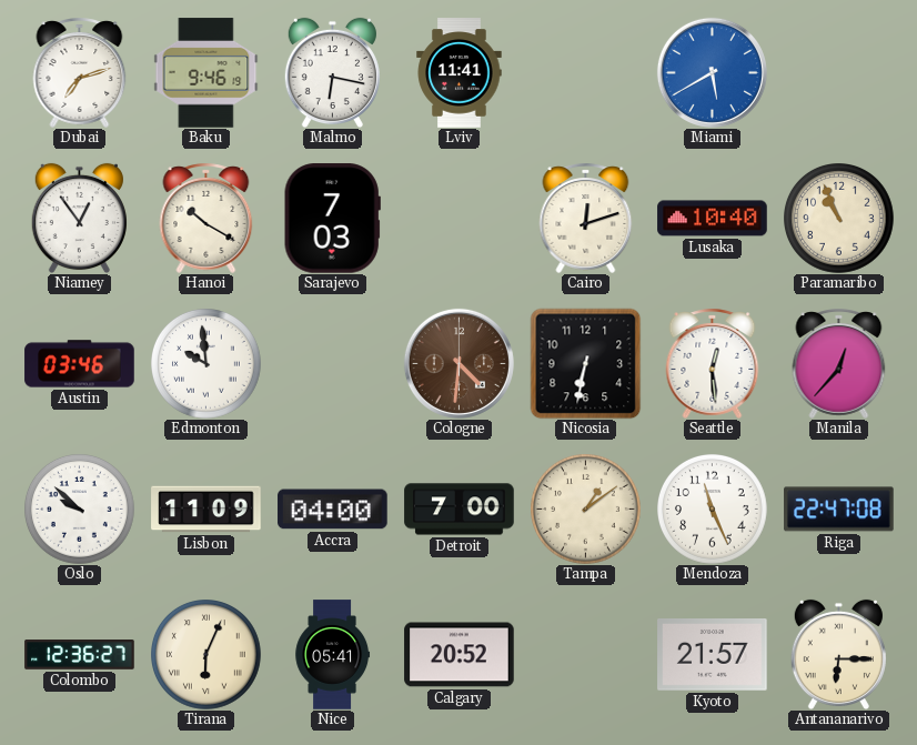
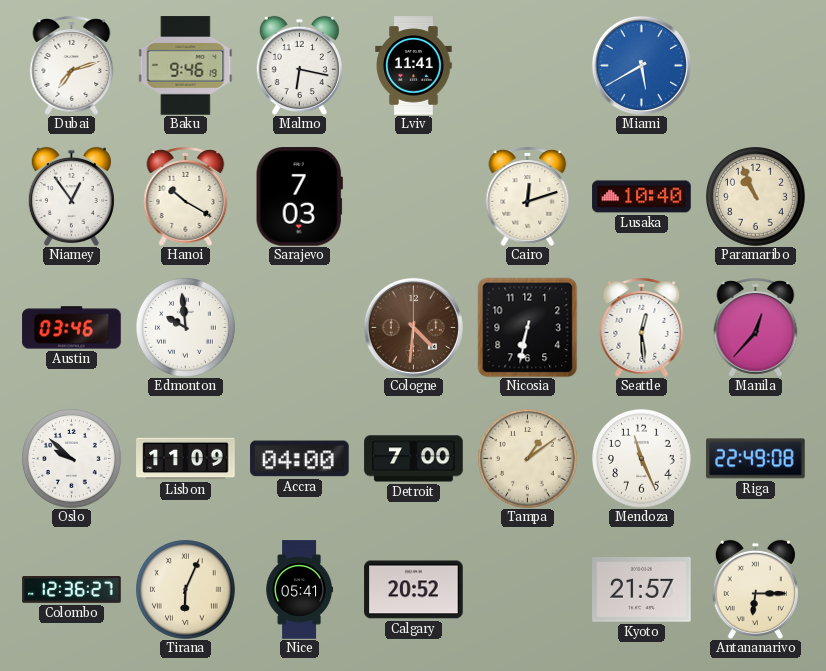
Riga: 22:47 -> 22:49
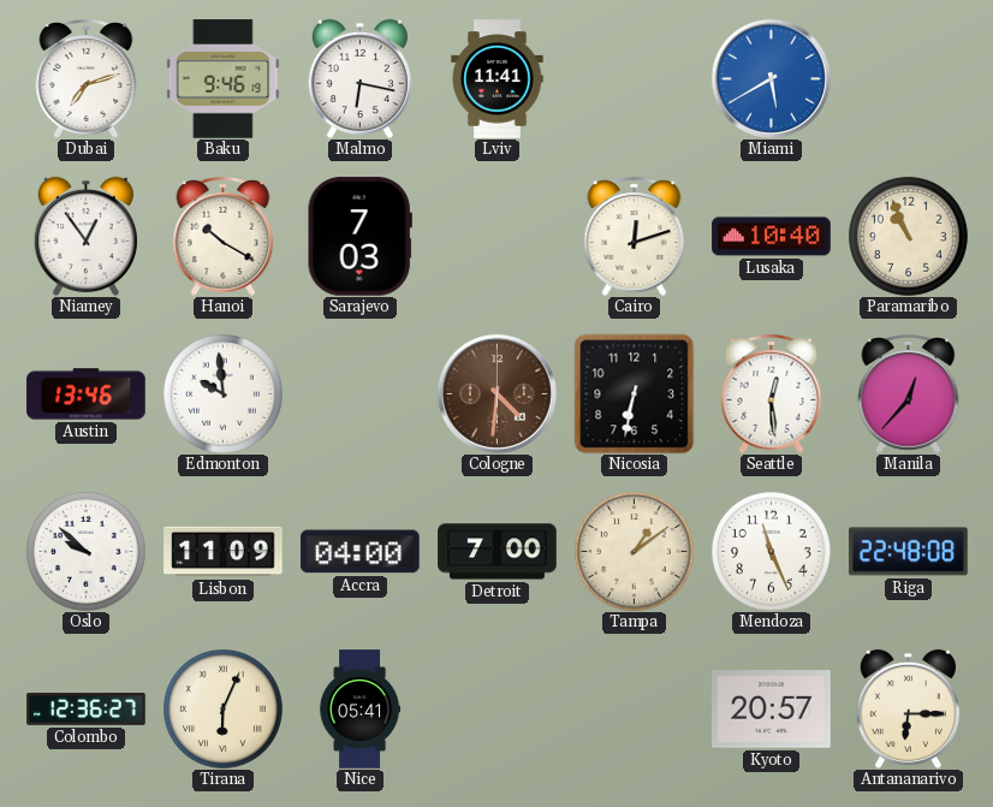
Austin: 03:46 -> 13:46
Riga: 22:49 -> 22:48
Calgary: 20:52 -> none
Kyoto: 21:57 -> 20:57
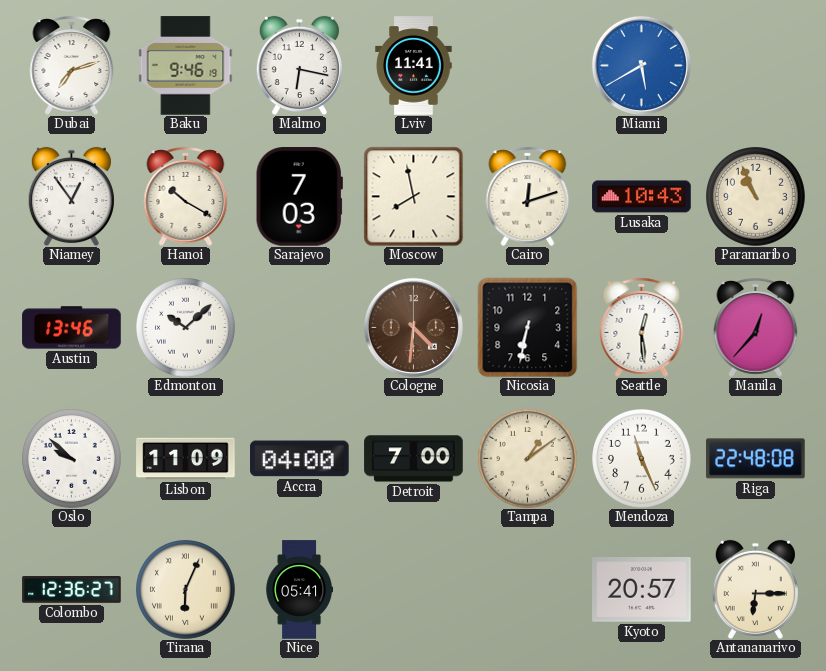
Moscow: none -> 7:58
Lusaka: 10:40 -> 10:43
Edmonton: 9:59 -> 10:08
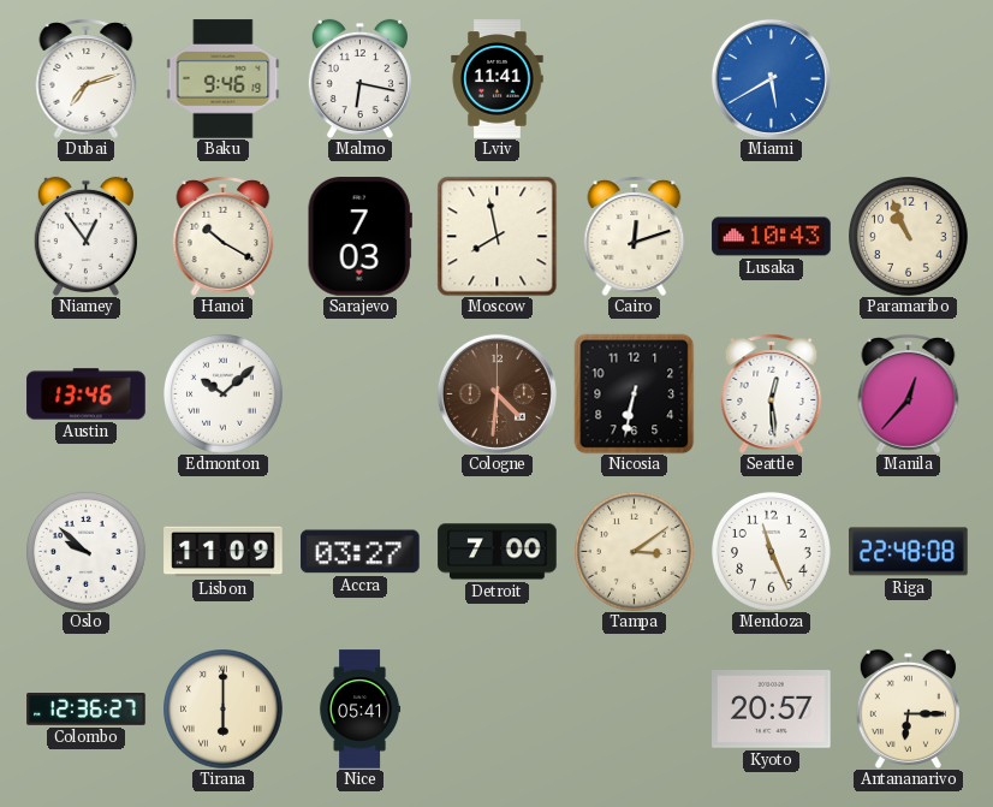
Accra: 04:00 -> 03:27
Tampa: 1:09 -> 3:09
Tirana: 6:04 -> 6:00
